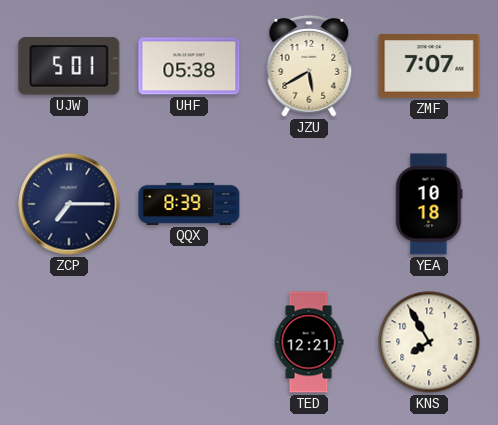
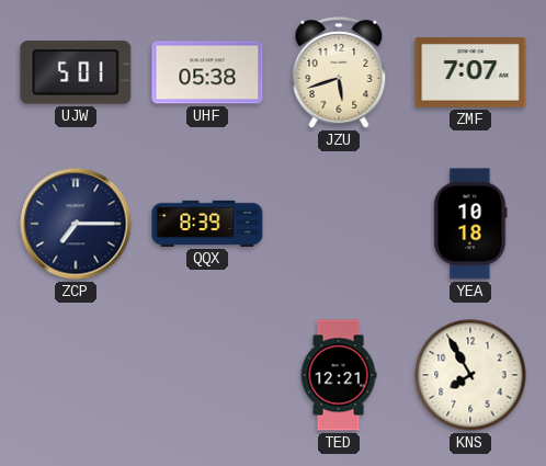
JZU: 5:40 -> 5:42
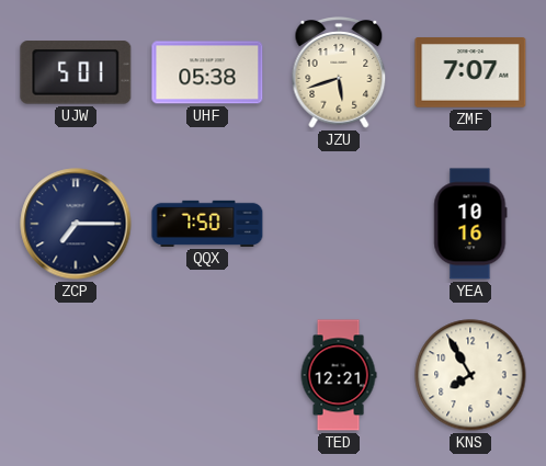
QQX: 8:39 -> 7:50
YEA: 10:18 -> 10:16
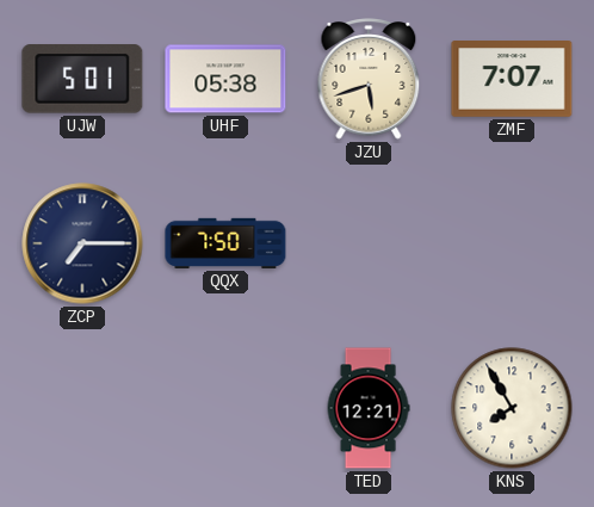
YEA: 10:16 -> none
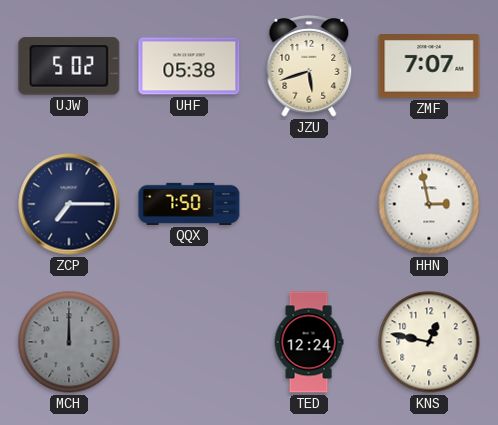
UJW: 5:01 -> 5:02
HHN: none -> 2:58
MCH: none -> 12:00
TED: 12:21 -> 12:24
KNS: 7:55 -> 12:47
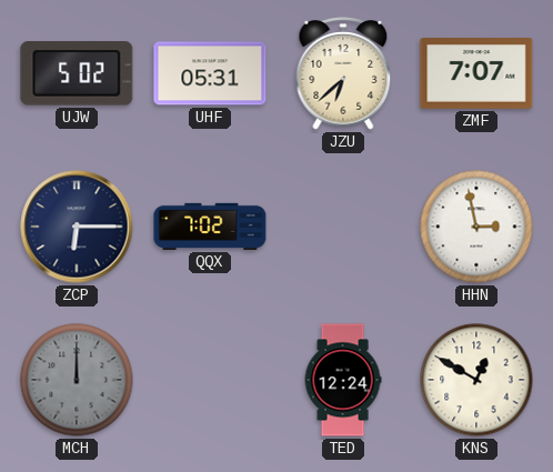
UHF: 05:38 -> 05:31
JZU: 5:42 -> 6:38
ZCP: 7:15 -> 6:15
QQX: 7:50 -> 7:02
KNS: 12:47 -> 12:50
